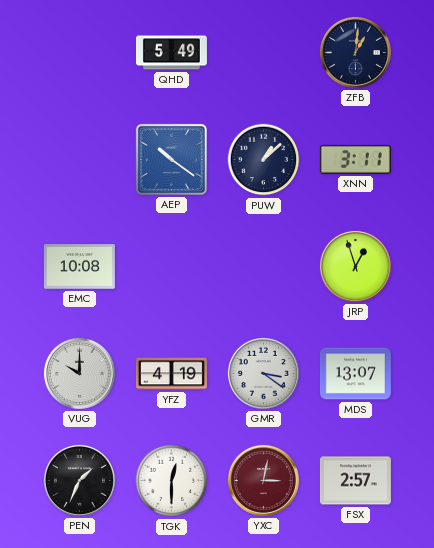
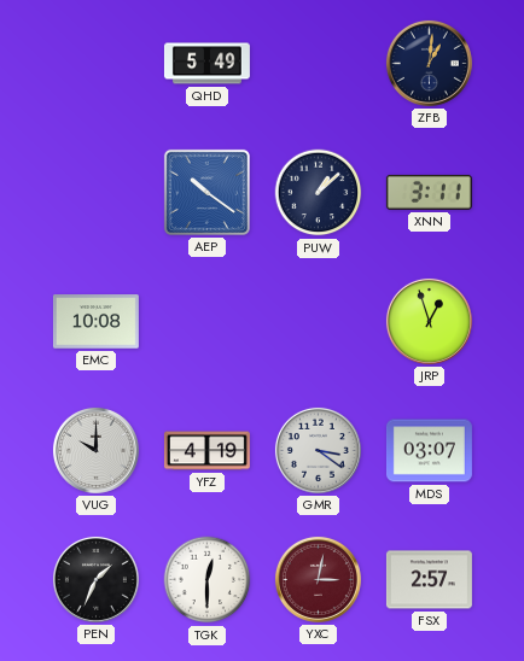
MDS: 13:07 -> 03:07
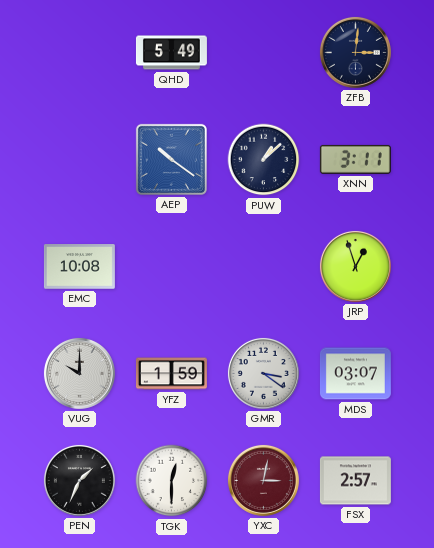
ZFB: 1:01 -> 3:01
YFZ: 4:19 -> 1:59
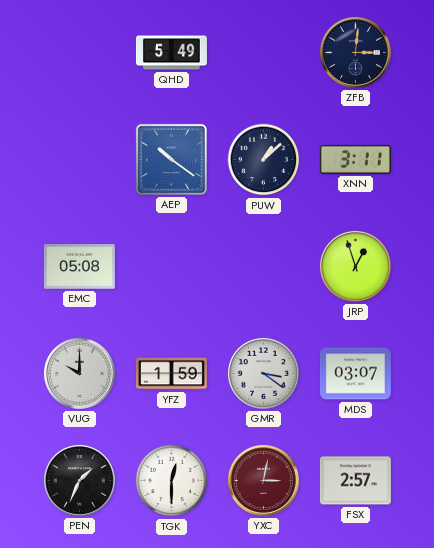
EMC: 10:08 -> 05:08
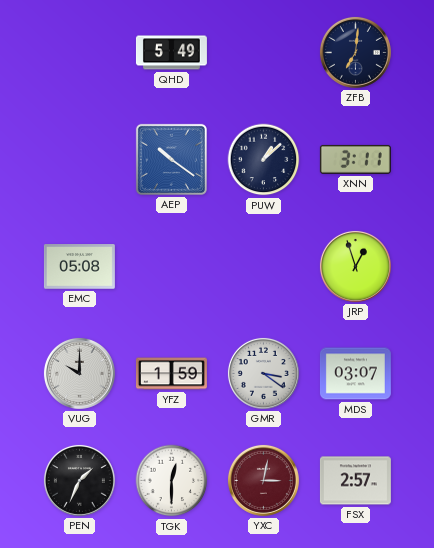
ZFB: 3:01 -> 7:01
